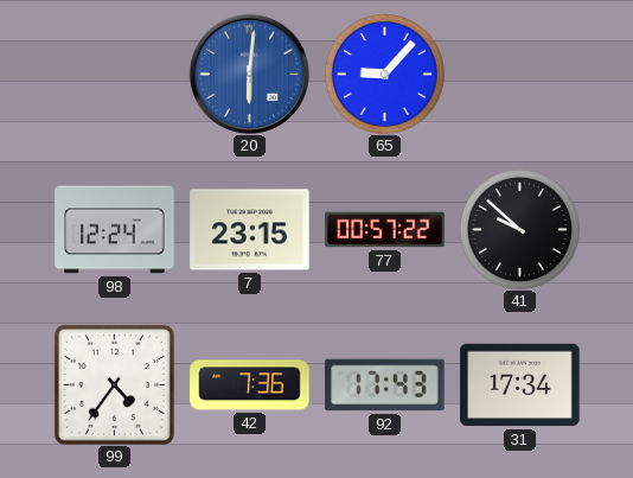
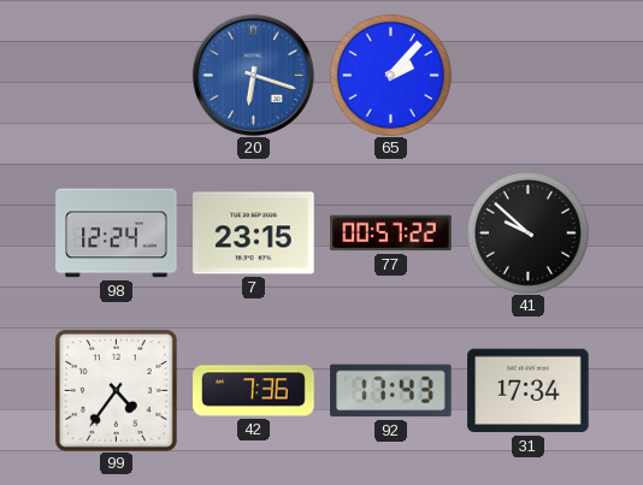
20: 6:01 -> 6:18
65: 9:07 -> 2:07
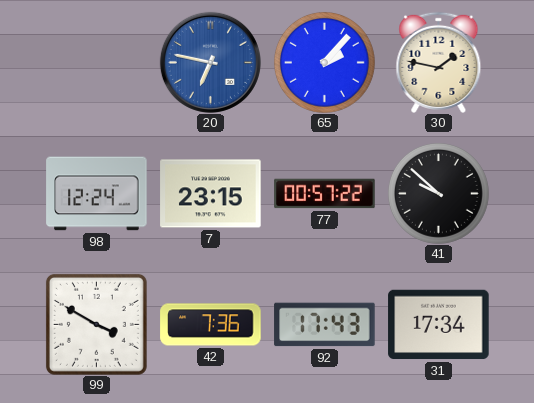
20: 6:18 -> 6:47
30: none -> 1:47
99: 4:36 -> 3:50
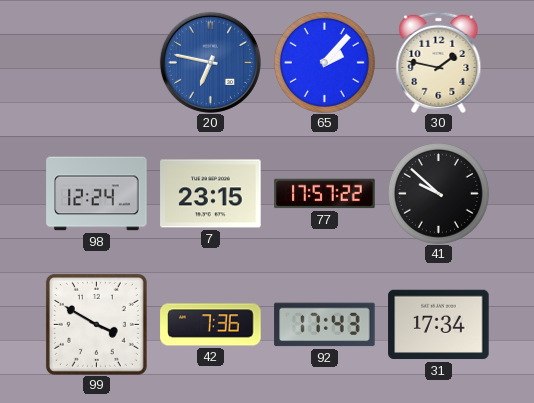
77: 00:57 -> 17:57
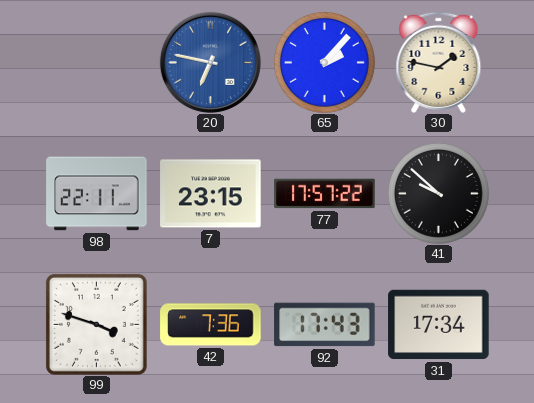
98: 12:24 -> 22:11
99: 3:50 -> 3:48
